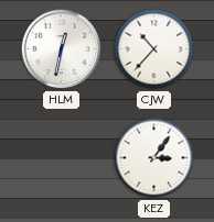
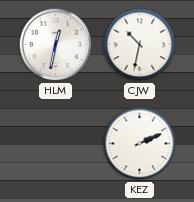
CJW: 10:37 -> 10:32
KEZ: 3:06 -> 2:11
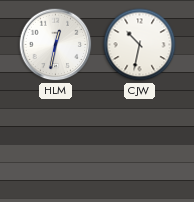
KEZ: 2:11 -> none
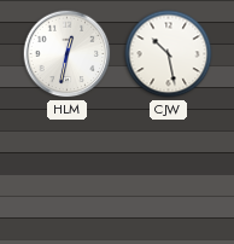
CJW: 10:32 -> 10:28
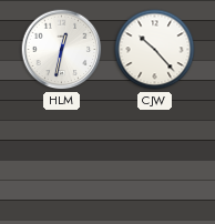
CJW: 10:28 -> 10:23
